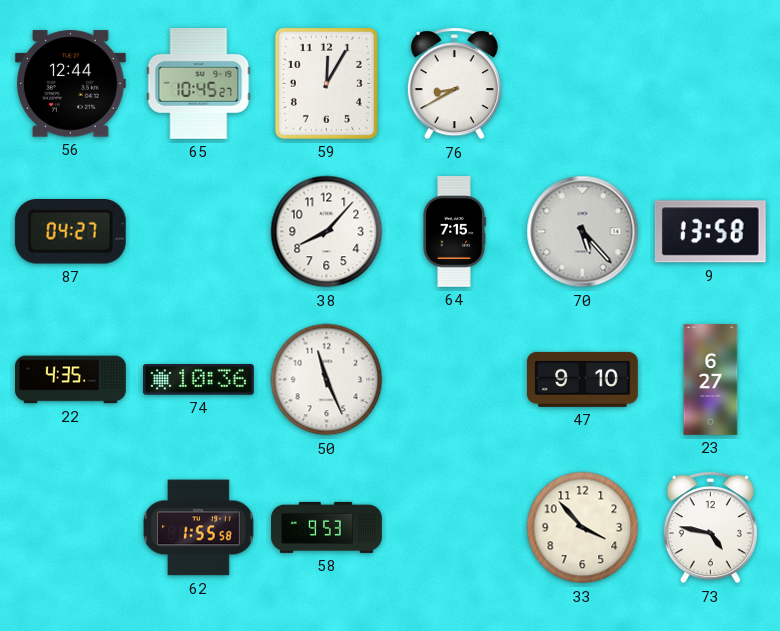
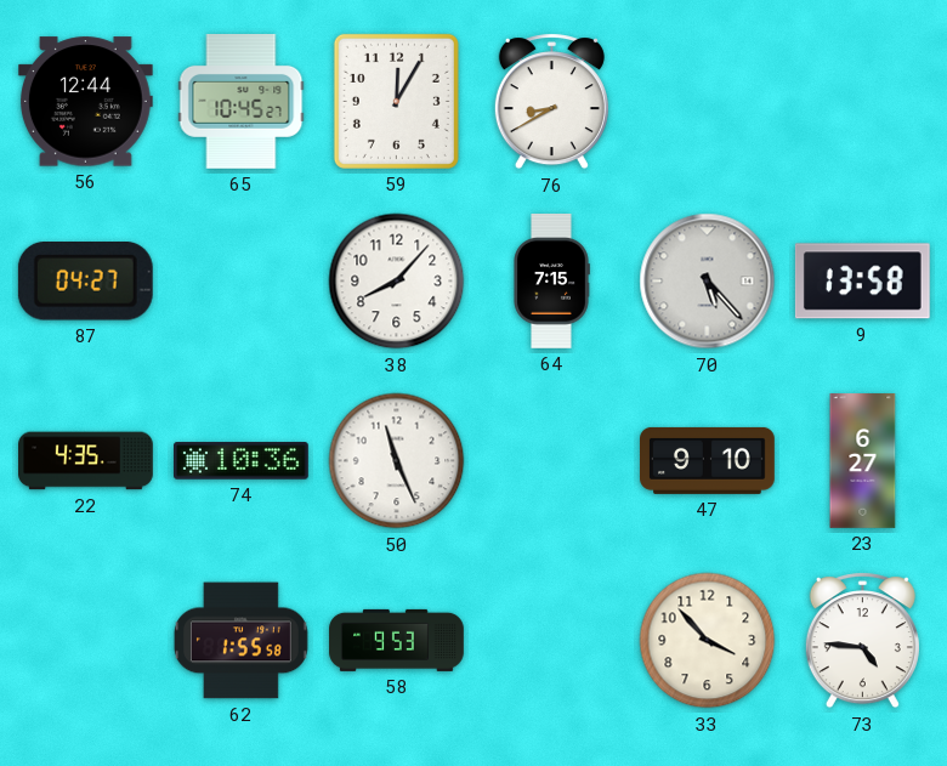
73: 4:47 -> 4:46
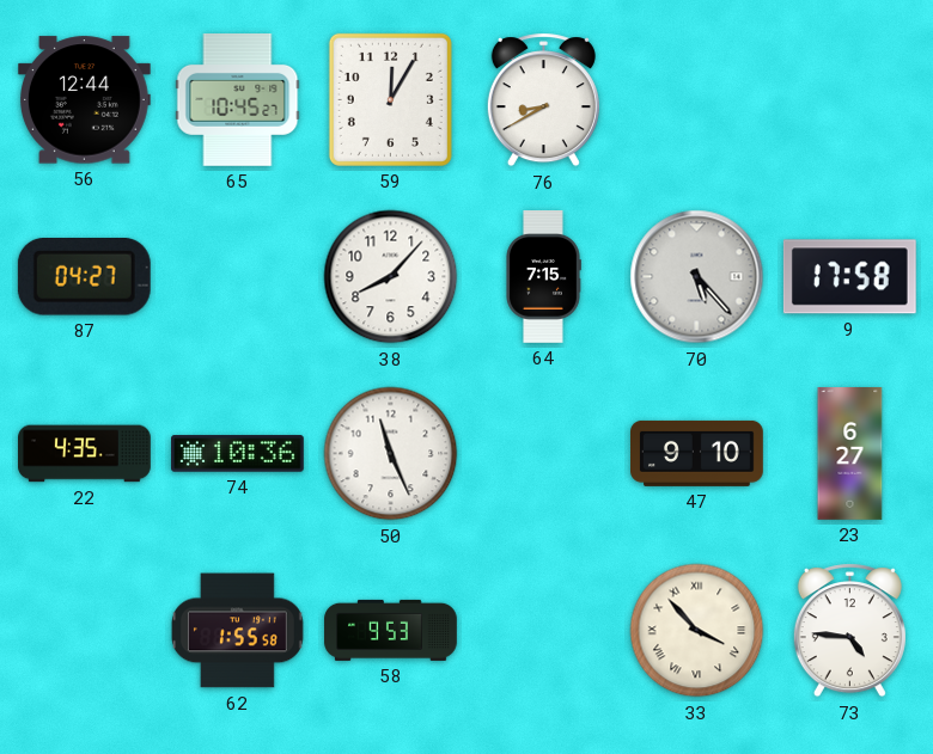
9: 13:58 -> 17:58
33 numerals: Arabic -> Roman
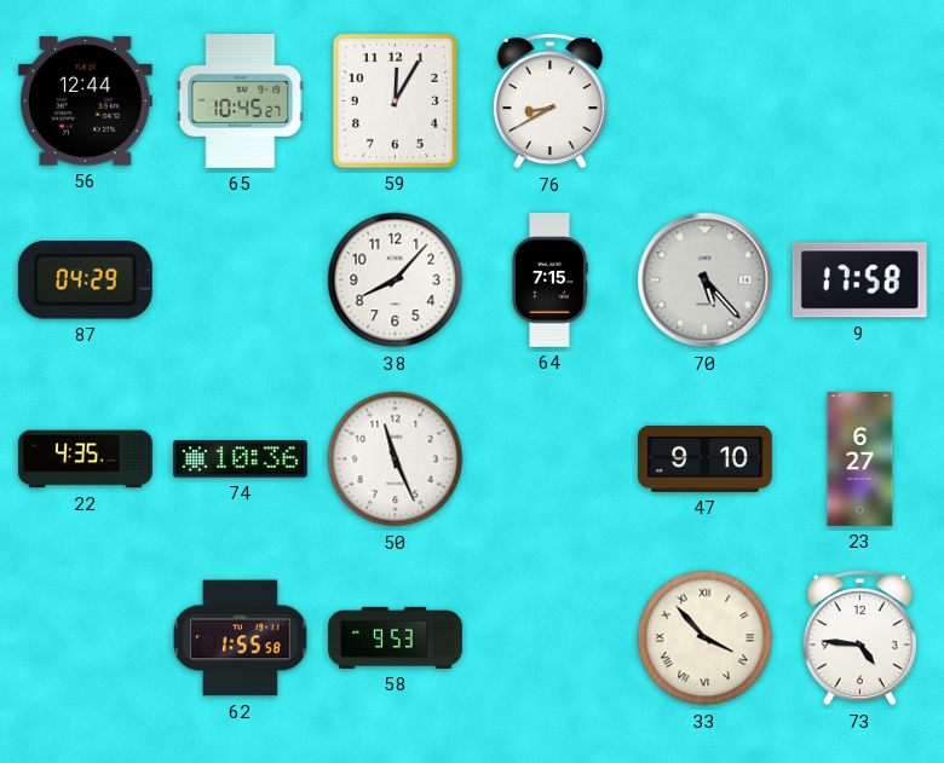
87: 04:27 -> 04:29
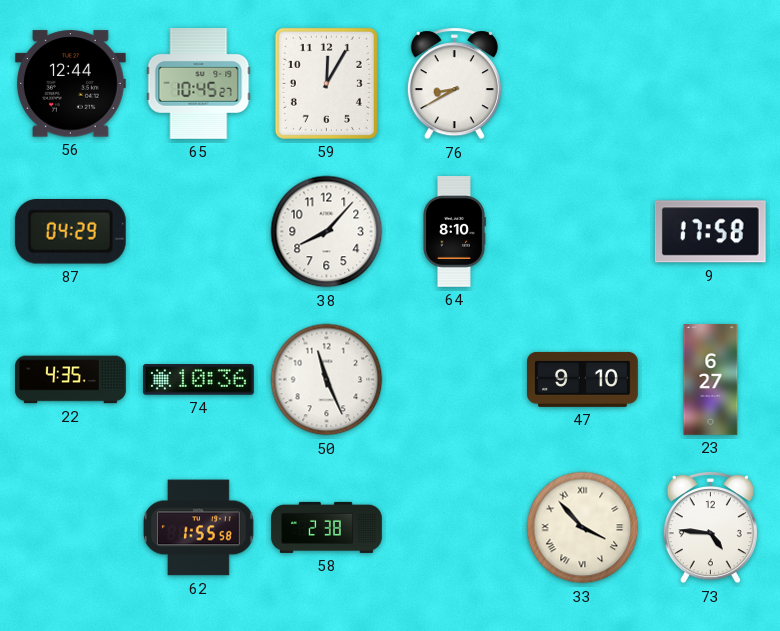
64: 7:15 -> 8:10
70: 5:23 -> none
58: 9:53 -> 2:38
